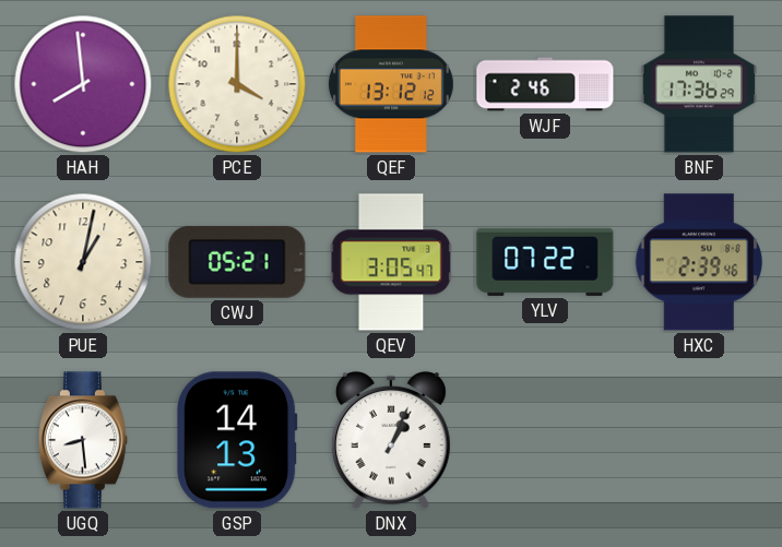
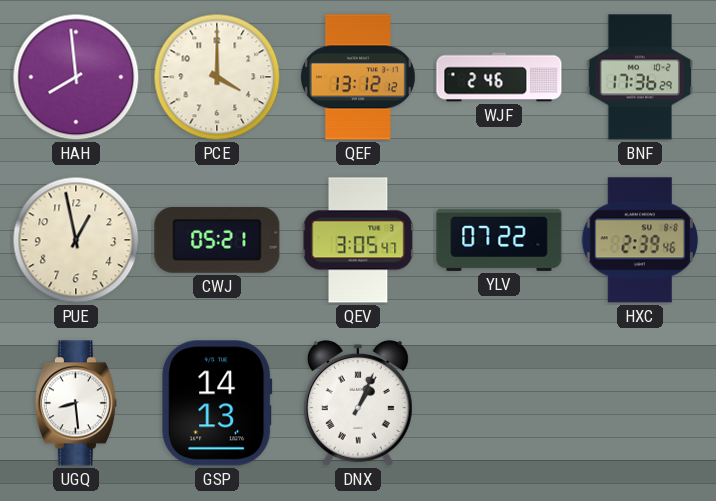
PUE: 1:02 -> 12:58
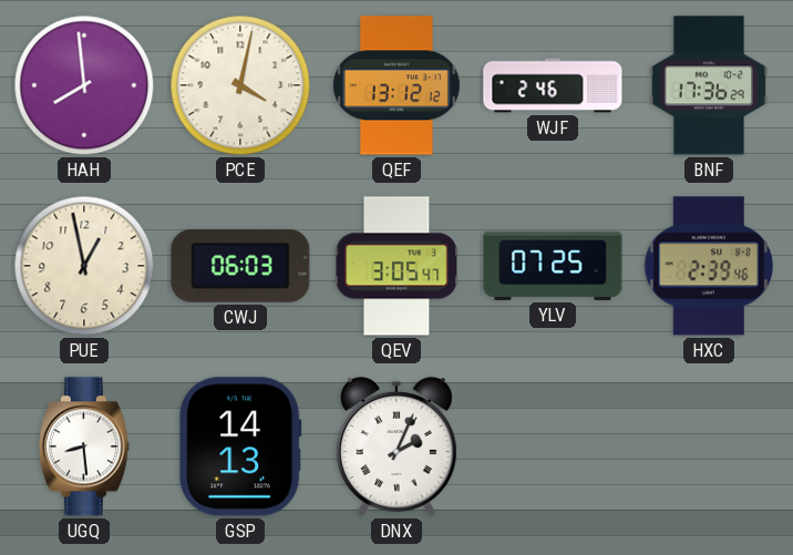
PCE: 4:00 -> 4:02
CWJ: 05:21 -> 06:03
YLV: 07:22 -> 07:25
DNX: 1:04 -> 2:04
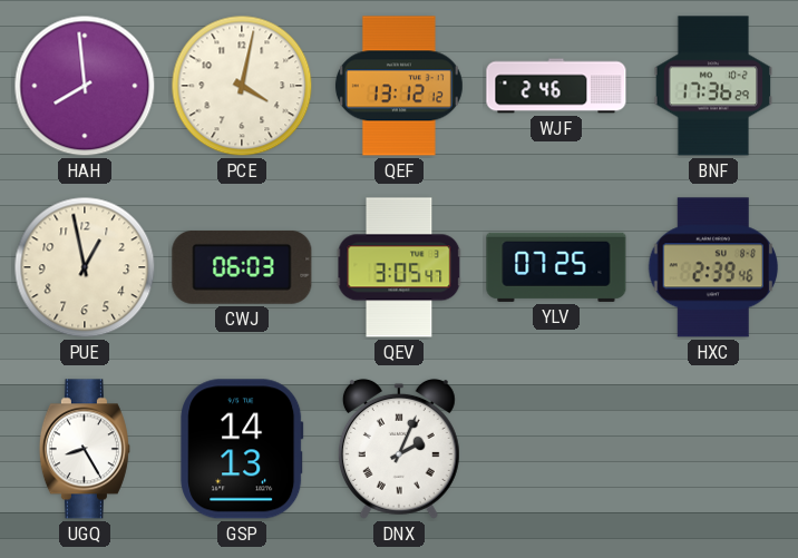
UGQ: 8:29 -> 8:25
